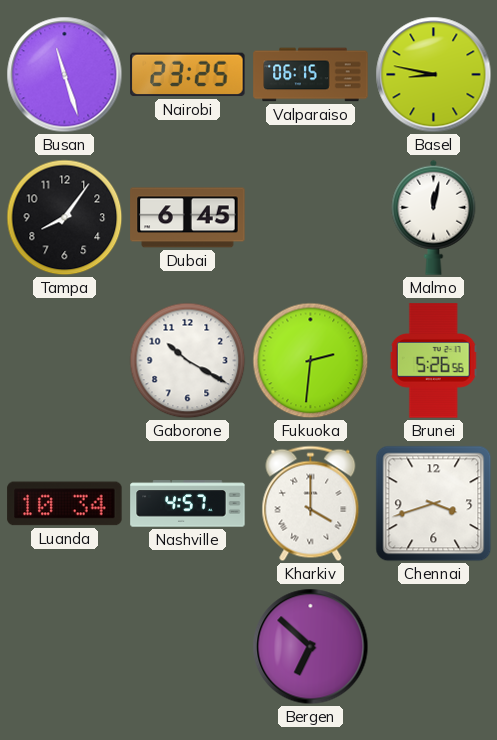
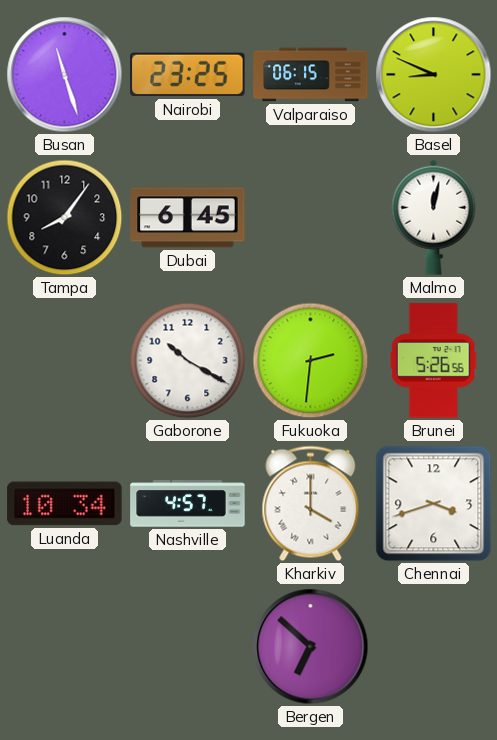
Basel: 8:47 -> 8:49
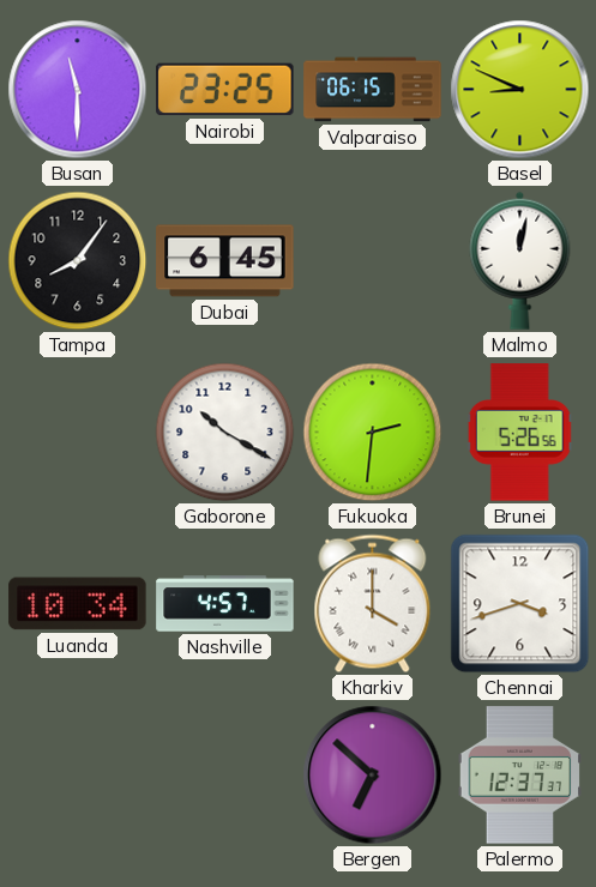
Busan: 11:27 -> 11:30
Palermo: none -> 12:37
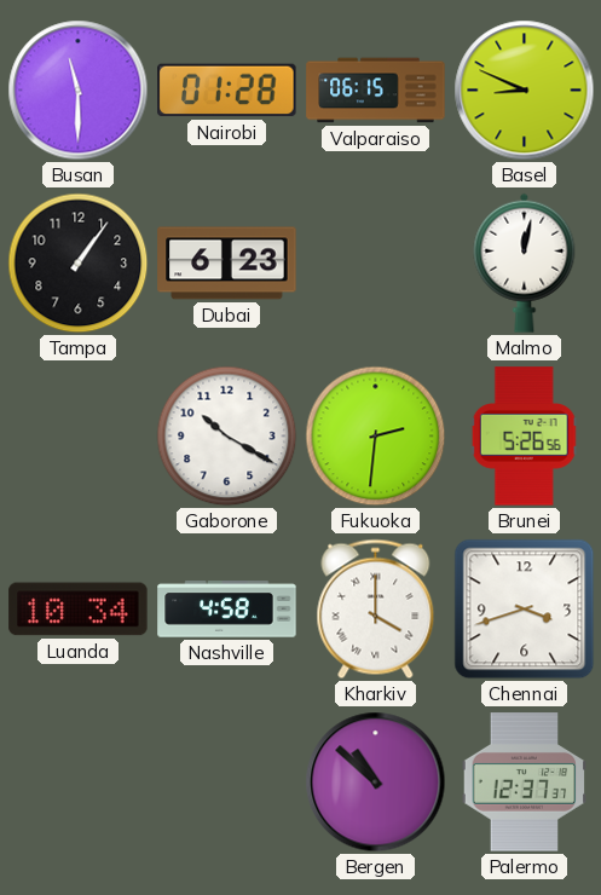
Nairobi: 23:25 -> 01:28
Tampa: 8:06 -> 1:06
Dubai: 6:45 -> 6:23
Nashville: 4:57 -> 4:58
Bergen: 6:52 -> 10:52
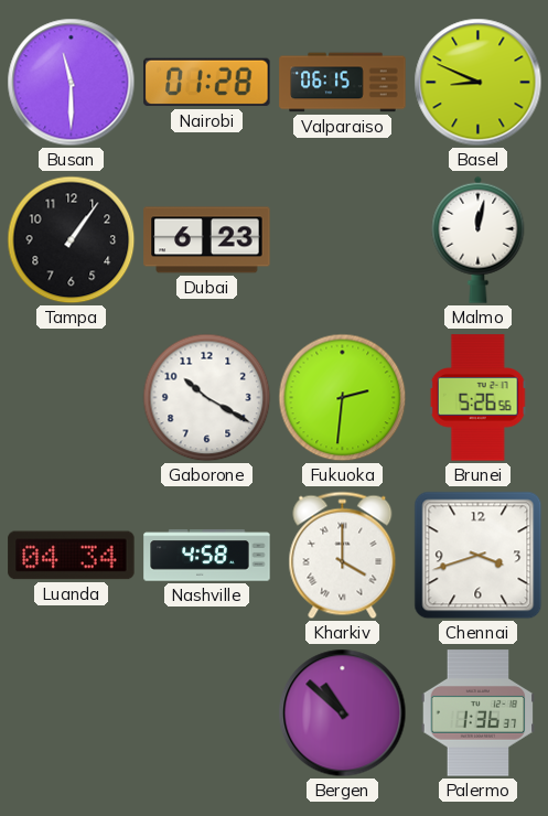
Luanda: 10:34 -> 04:34
Palermo: 12:37 -> 1:36
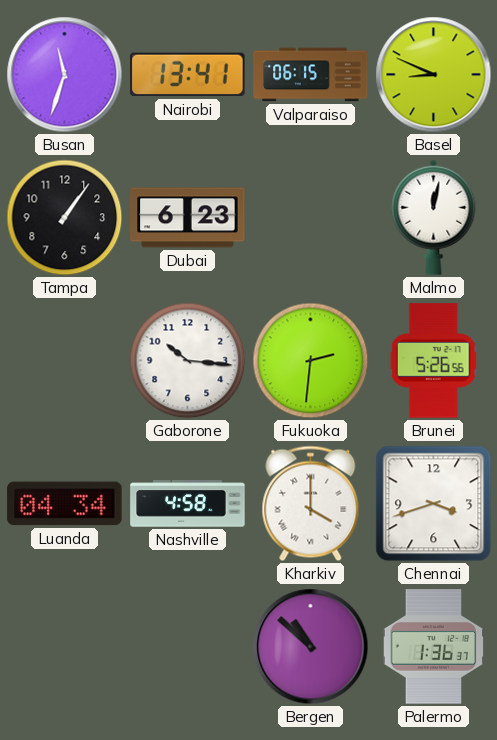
Busan: 11:30 -> 11:33
Nairobi: 01:28 -> 13:41
Gaborone: 10:20 -> 10:16
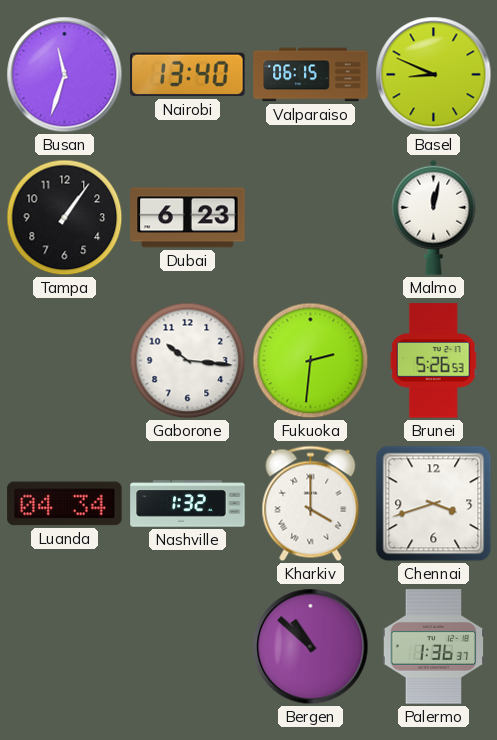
Nairobi: 13:41 -> 13:40
Brunei: 5:26:56 -> 5:26:53
Nashville: 4:58 -> 1:32
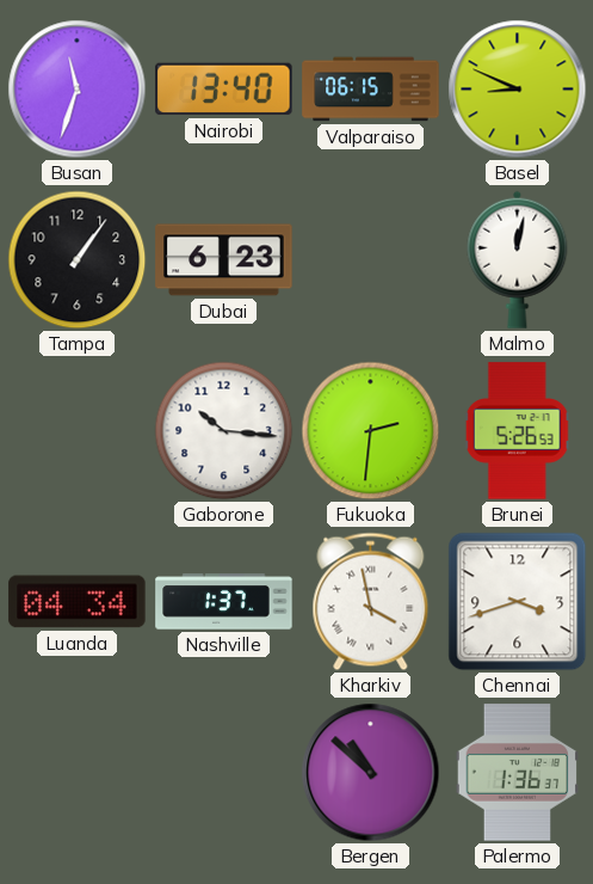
Nashville: 1:32 -> 1:37
Kharkiv: 4:00 -> 3:58
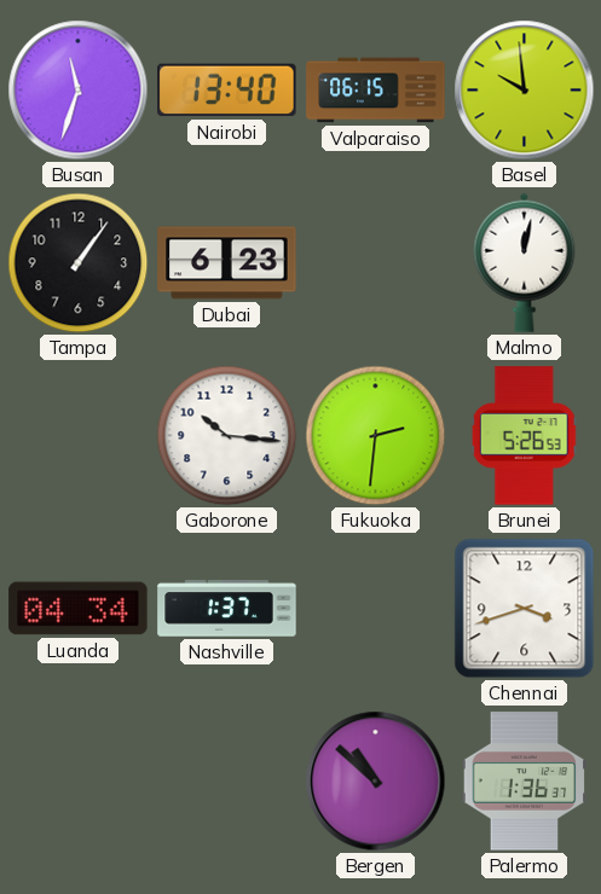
Basel: 8:49 -> 9:59
Kharkiv: 3:58 -> none
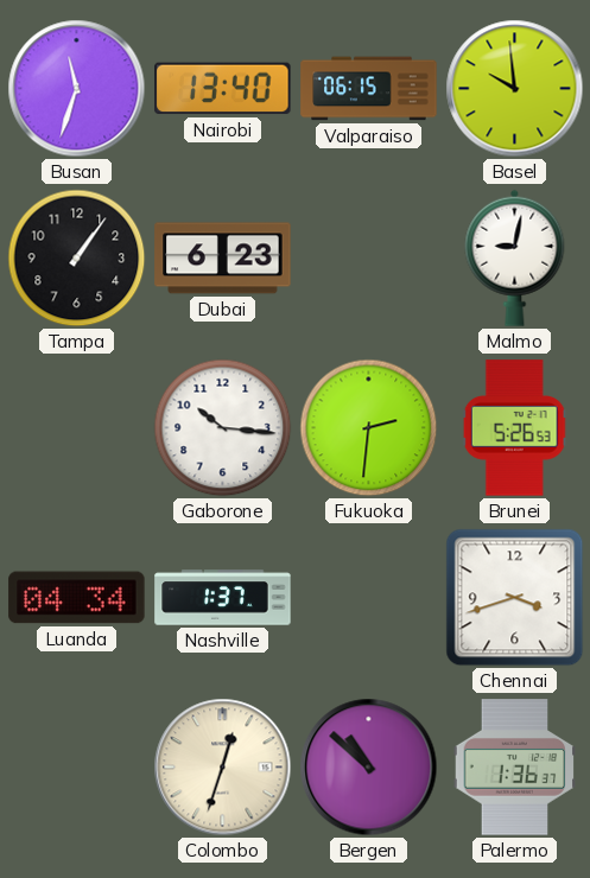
Malmo: 12:02 -> 9:02
Colombo: none -> 12:33
